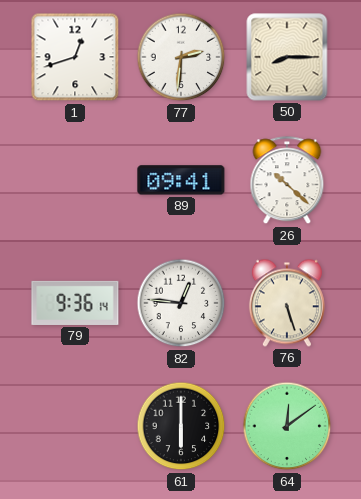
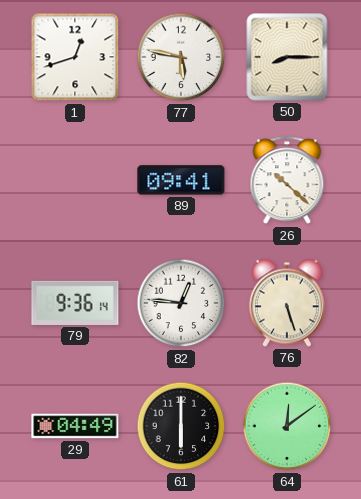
77: 2:31 -> 5:47
29: none -> 04:49
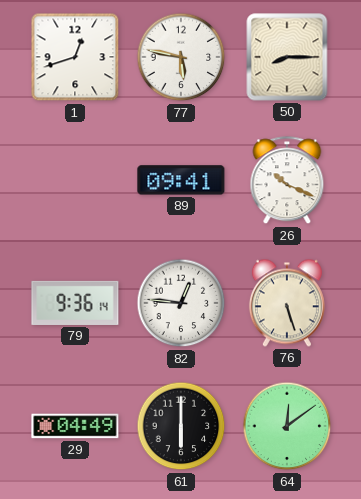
26: 10:22 -> 10:19
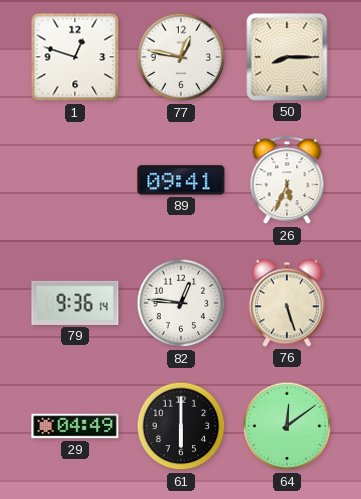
1: 12:42 -> 12:48
77: 5:47 -> 12:47
26: 10:19 -> 5:34
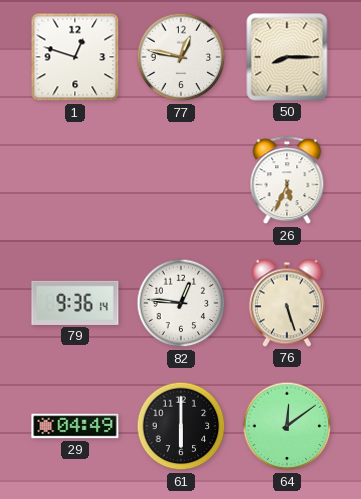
89: 09:41 -> none
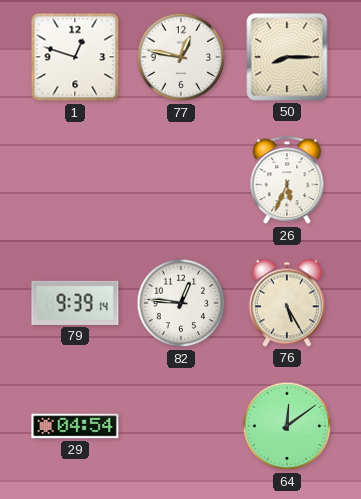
79: 9:36 -> 9:39
76: 5:27 -> 5:25
29: 04:49 -> 04:54
61: 6:00 -> none
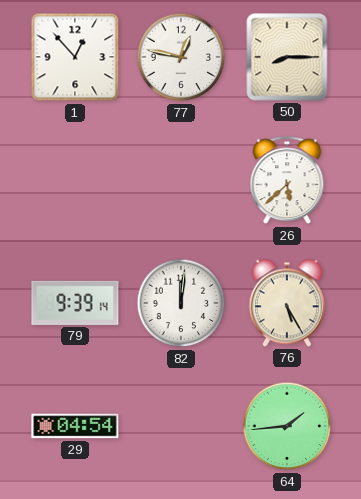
1: 12:48 -> 12:53
26: 5:34 -> 5:38
82: 12:46 -> 12:01
64: 12:09 -> 1:44
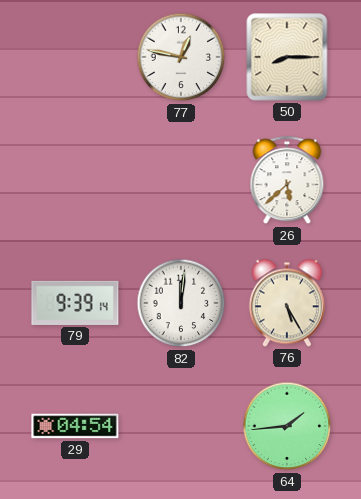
1: 12:53 -> none
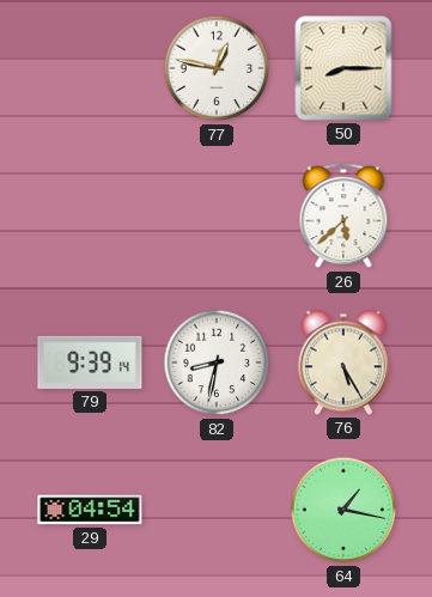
82: 12:01 -> 8:32
64: 1:44 -> 1:17
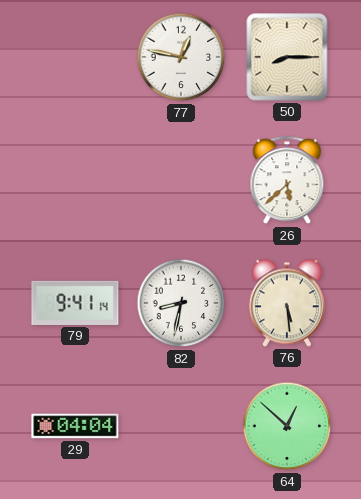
79: 9:39 -> 9:41
76: 5:25 -> 5:29
29: 04:54 -> 04:04
64: 1:17 -> 12:52
